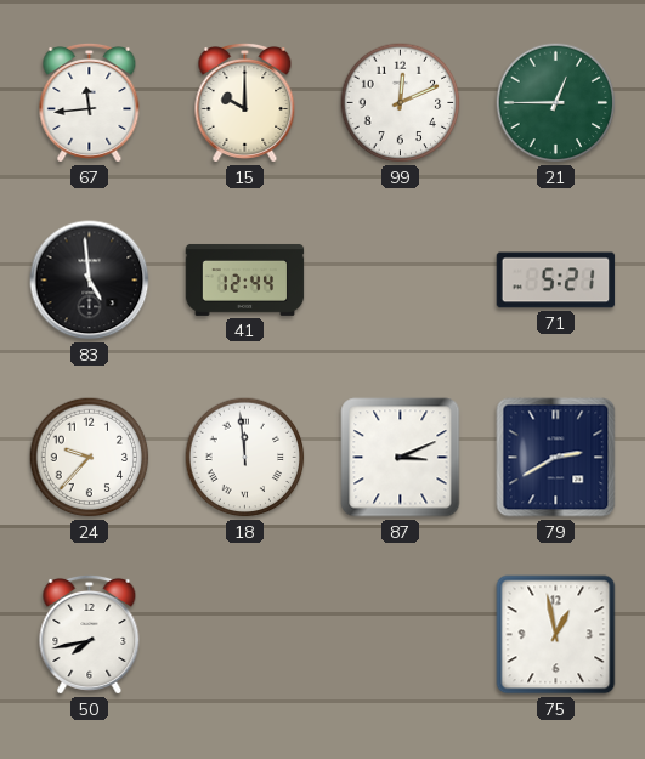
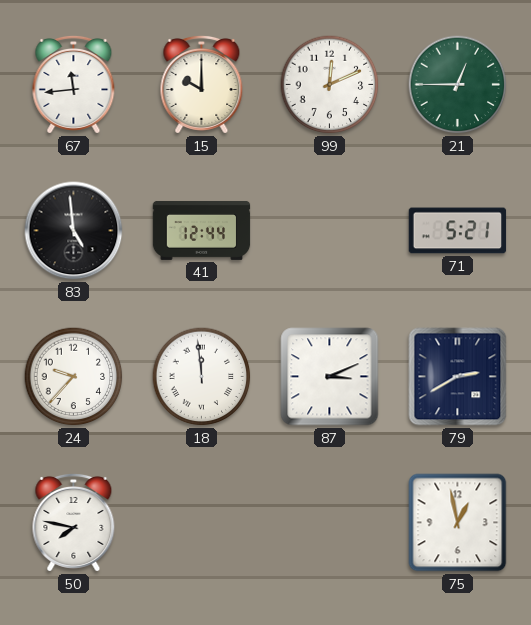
50: 7:43 -> 7:47
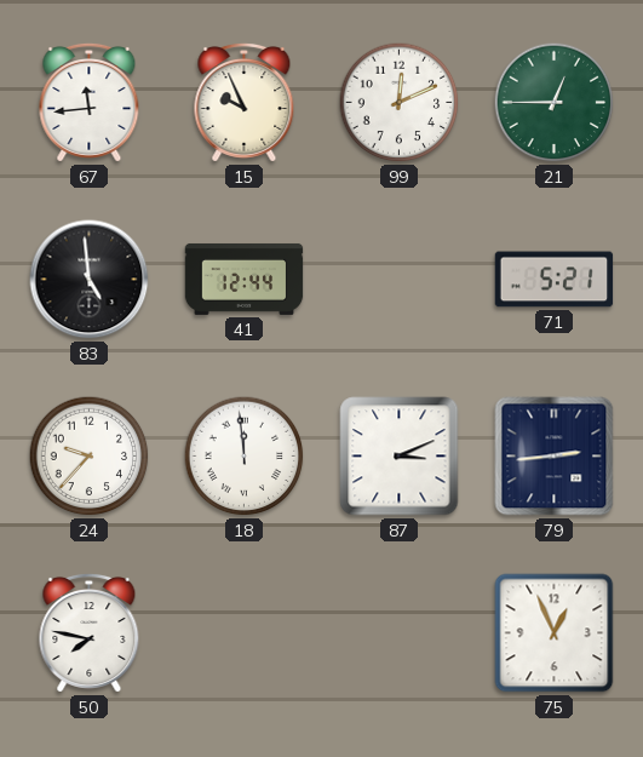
15: 10:00 -> 9:56
79: 2:40 -> 2:44
75: 12:58 -> 12:56
